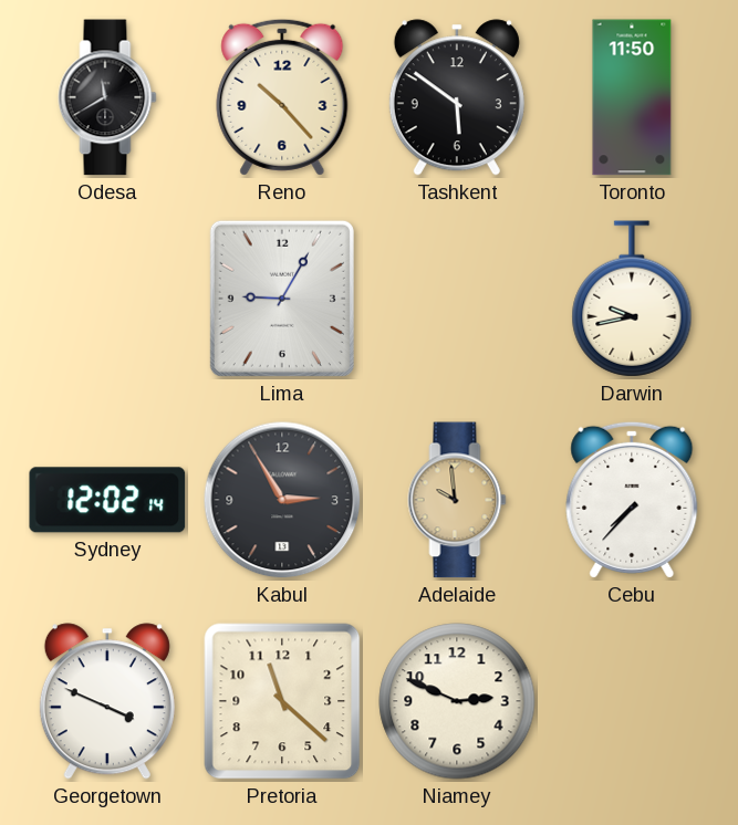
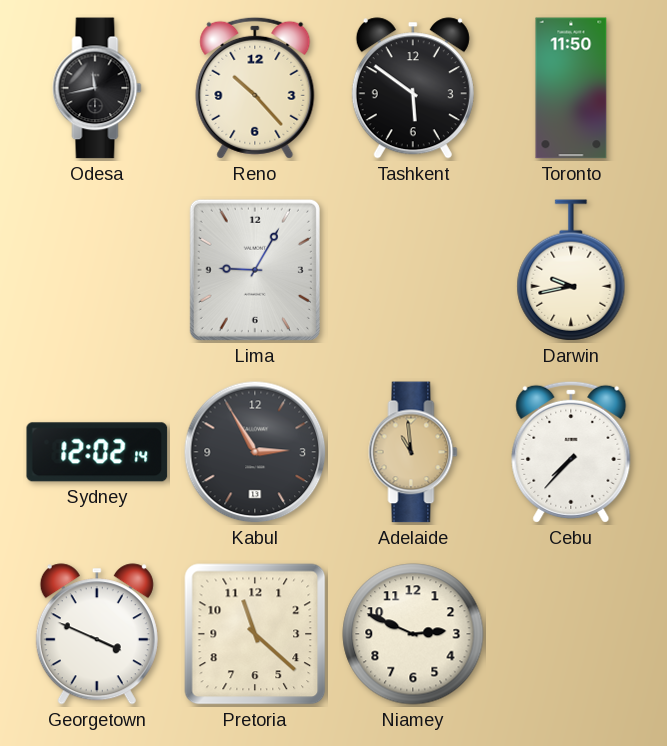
Odesa: 11:40 -> 11:43
Adelaide: 9:59 -> 10:59
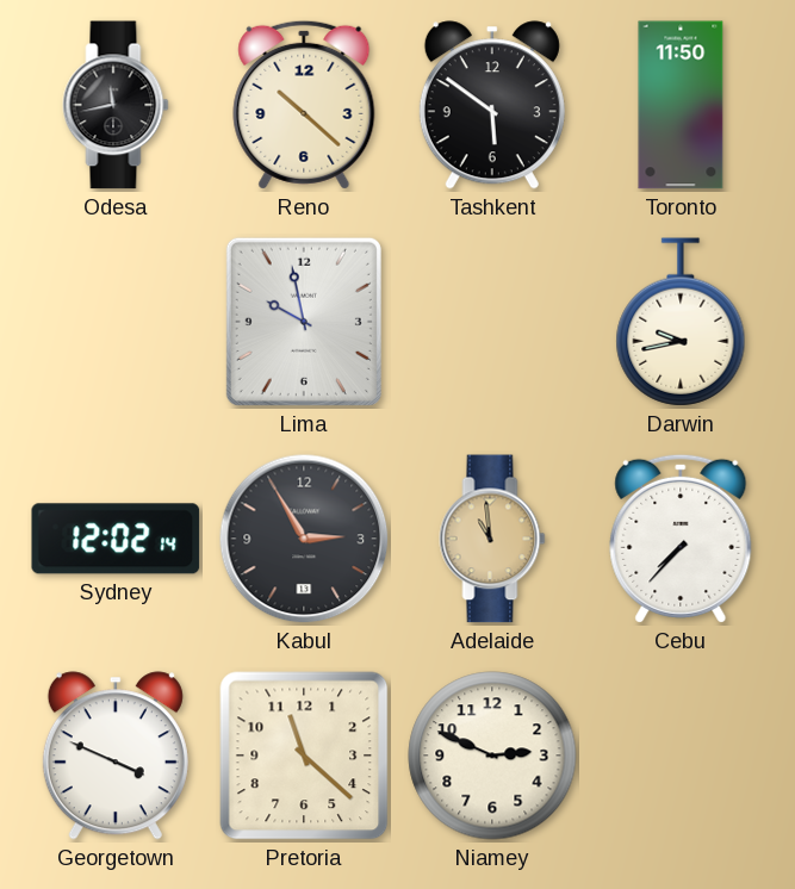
Reno: 10:23 -> 10:22
Lima: 9:05 -> 9:58
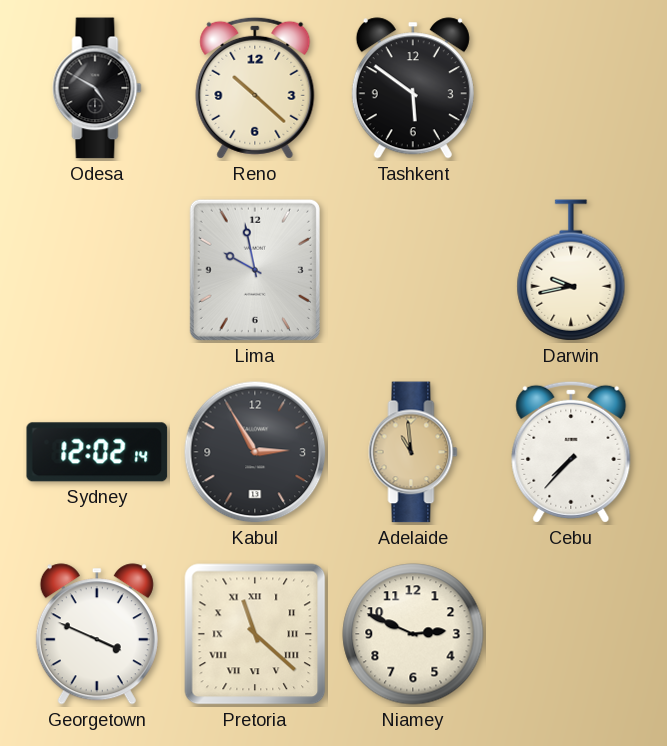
Odesa: 11:43 -> 4:50
Toronto: 11:50 -> none
Pretoria numerals: Arabic -> Roman
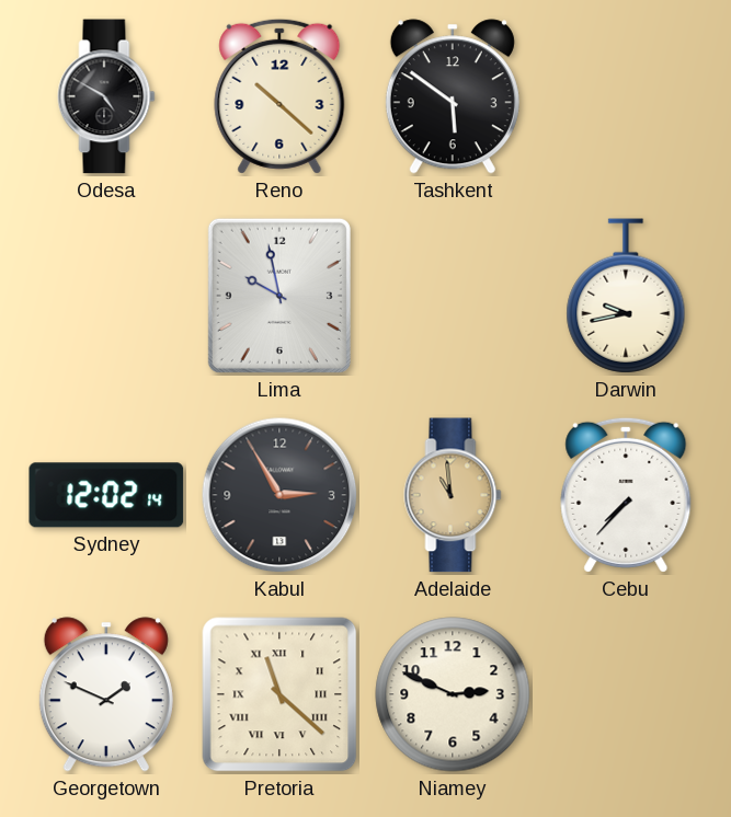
Georgetown: 3:49 -> 1:49
